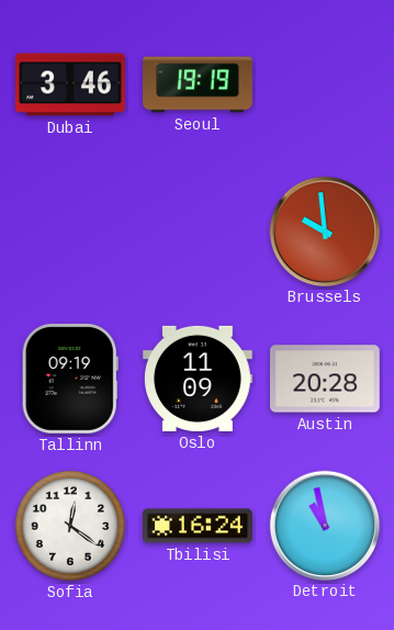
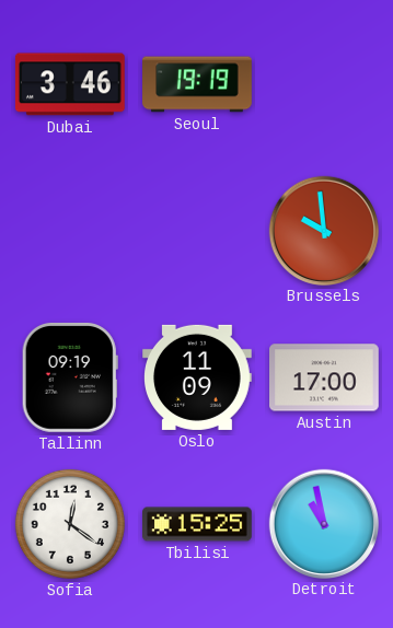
Austin: 20:28 -> 17:00
Tbilisi: 16:24 -> 15:25
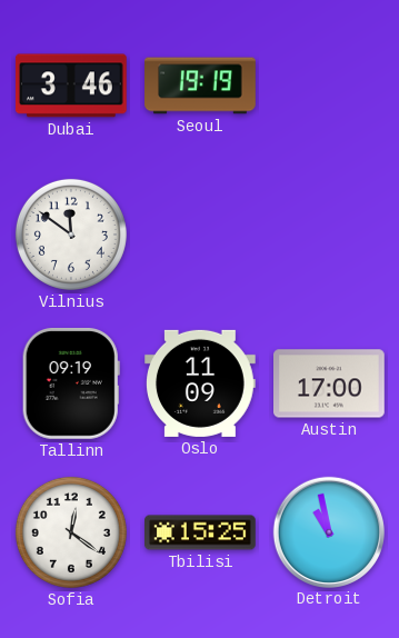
Vilnius: none -> 11:51
Brussels: 9:59 -> none
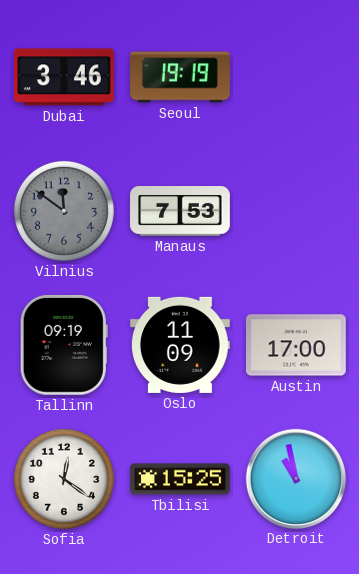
Vilnius dial: white -> grey
Manaus: none -> 7:53
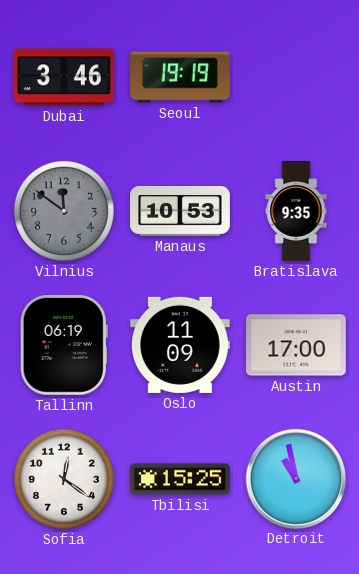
Manaus: 7:53 -> 10:53
Bratislava: none -> 9:35
Tallinn: 09:19 -> 06:19
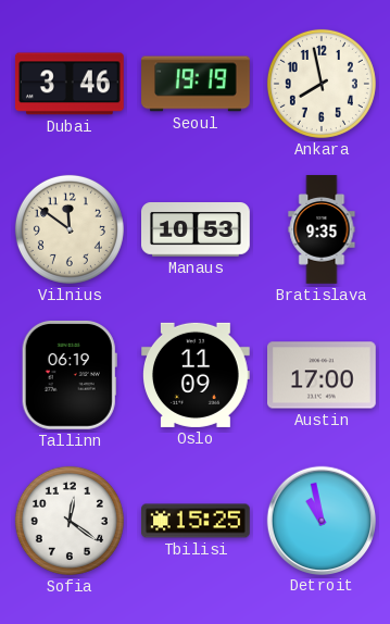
Ankara: none -> 7:58
Vilnius dial: grey -> cream
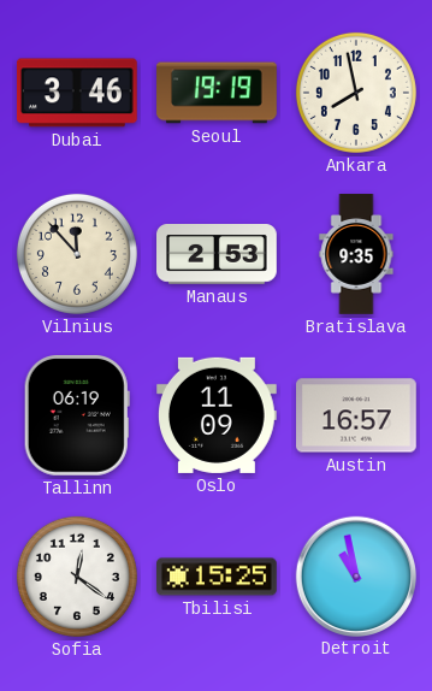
Vilnius: 11:51 -> 11:53
Manaus: 10:53 -> 2:53
Austin: 17:00 -> 16:57
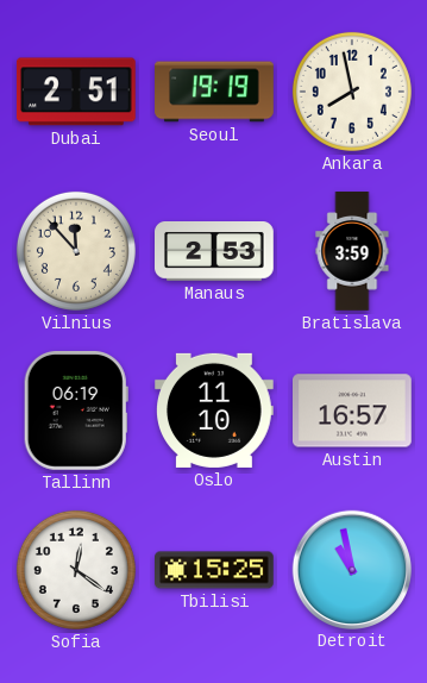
Dubai: 3:46 -> 2:51
Bratislava: 9:35 -> 3:59
Oslo: 11:09 -> 11:10
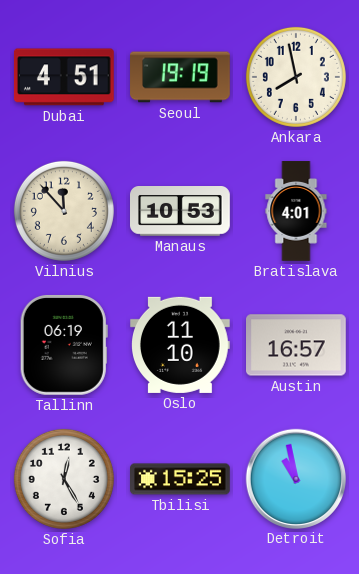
Dubai: 2:51 -> 4:51
Manaus: 2:53 -> 10:53
Bratislava: 3:59 -> 4:01
Sofia: 12:21 -> 12:25
